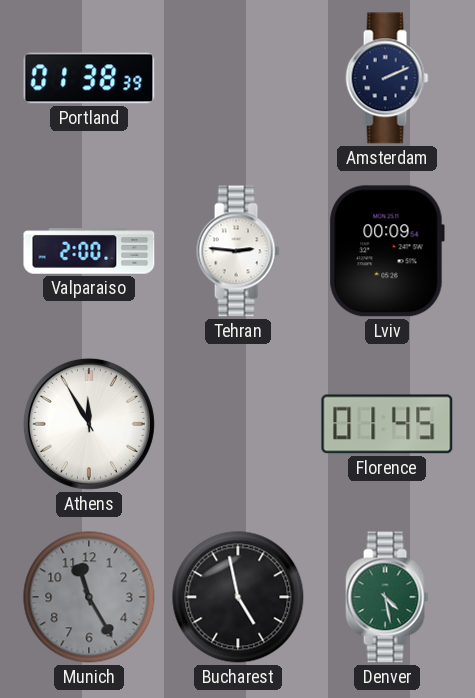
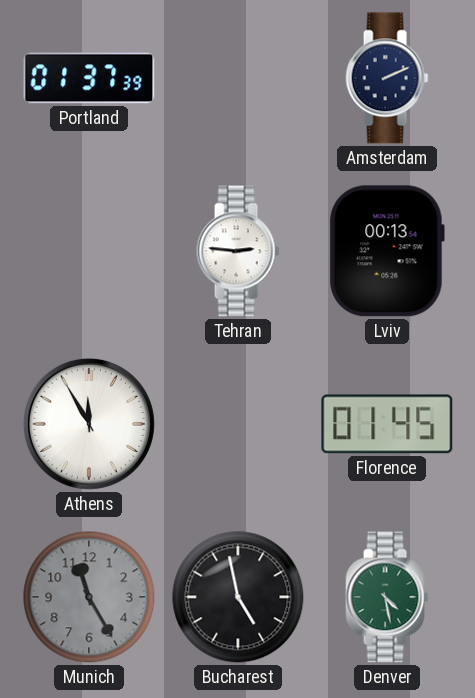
Portland: 01:38 -> 01:37
Valparaiso: 2:00 -> none
Lviv: 00:09 -> 00:13
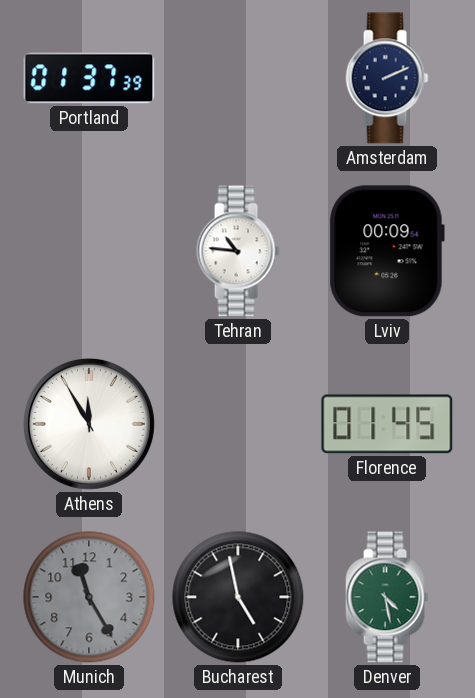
Tehran: 2:46 -> 10:46
Lviv: 00:13 -> 00:09
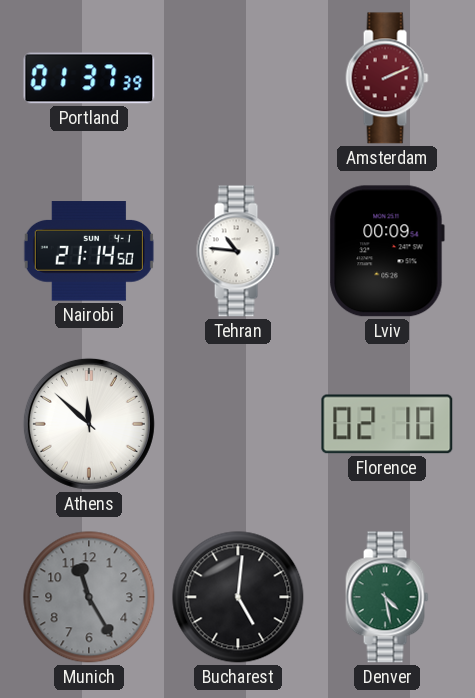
Amsterdam dial: navy -> burgundy
Nairobi: none -> 21:14
Athens: 11:55 -> 11:52
Florence: 01:45 -> 02:10
Bucharest: 4:58 -> 5:01
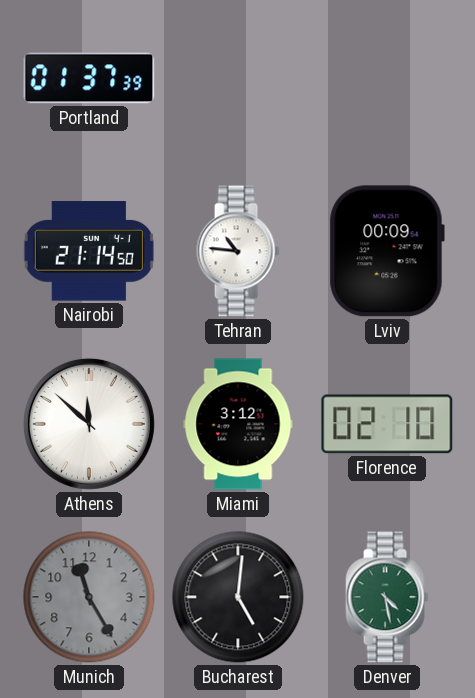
Amsterdam: 2:11 -> none
Miami: none -> 3:12
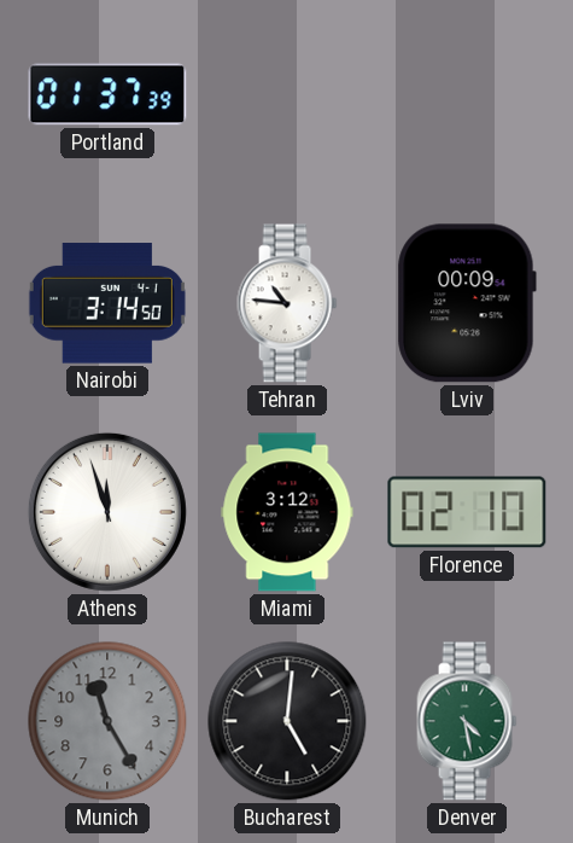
Nairobi: 21:14 -> 3:14
Athens: 11:52 -> 11:57
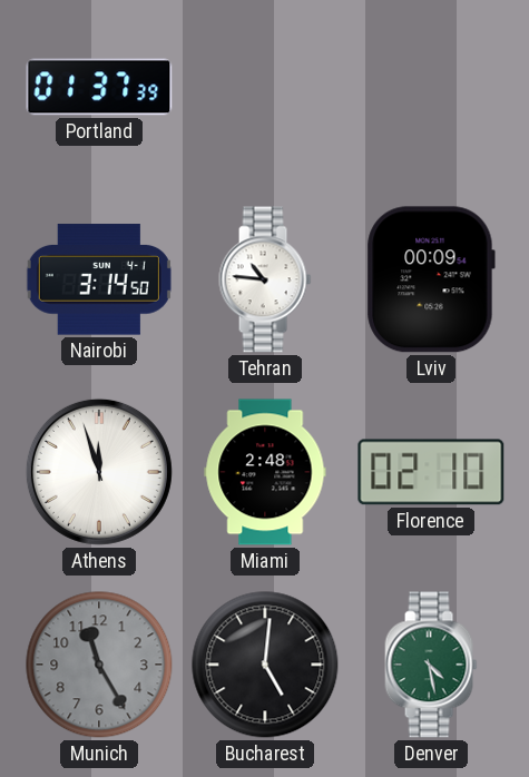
Miami: 3:12 -> 2:48
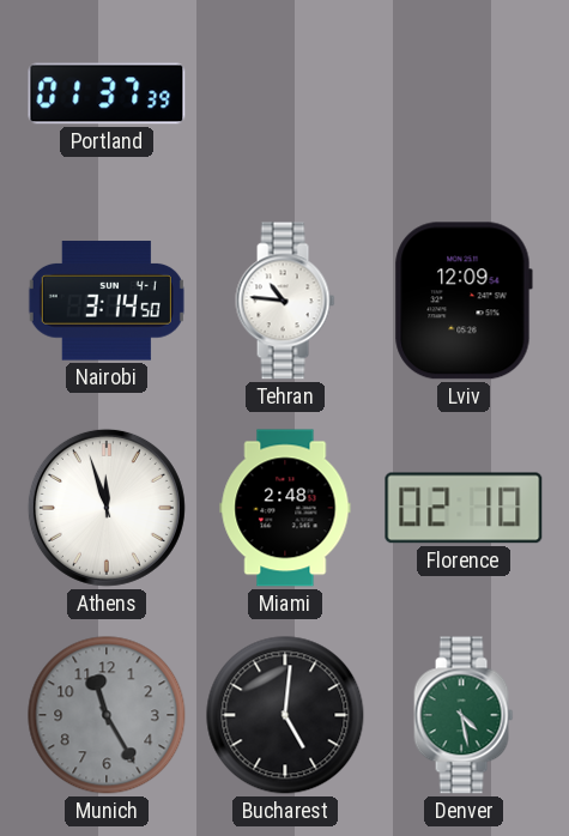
Lviv: 00:09 -> 12:09
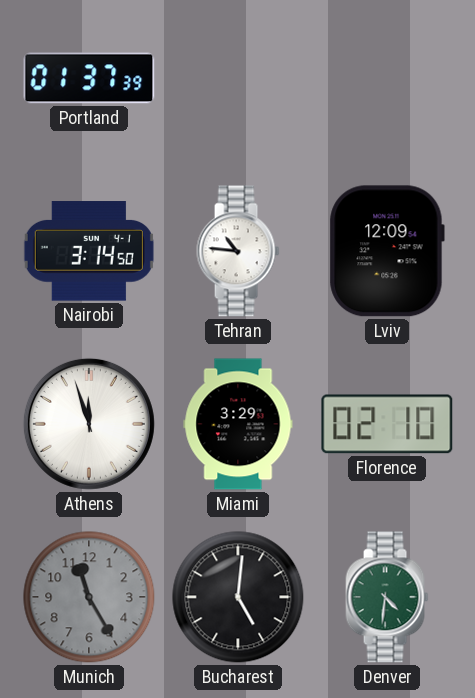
Miami: 2:48 -> 3:29
Denver: 4:28 -> 4:31
